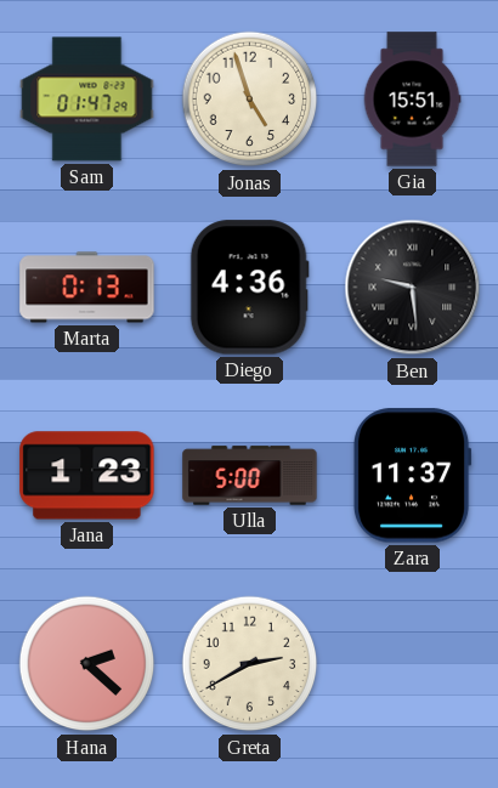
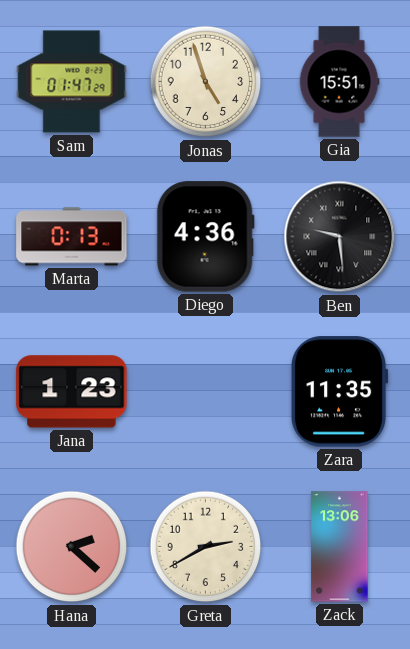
Ulla: 5:00 -> none
Zara: 11:37 -> 11:35
Zack: none -> 13:06
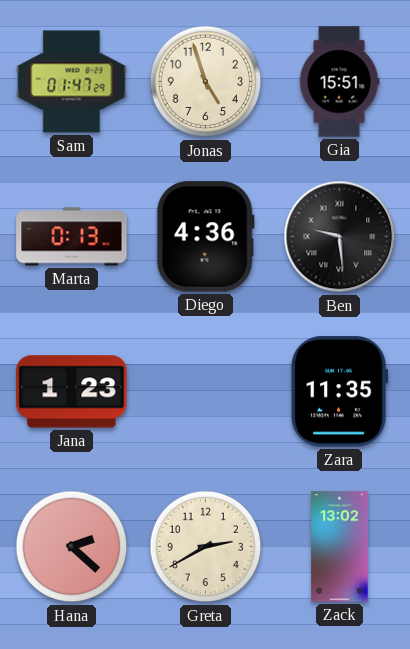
Zack: 13:06 -> 13:02
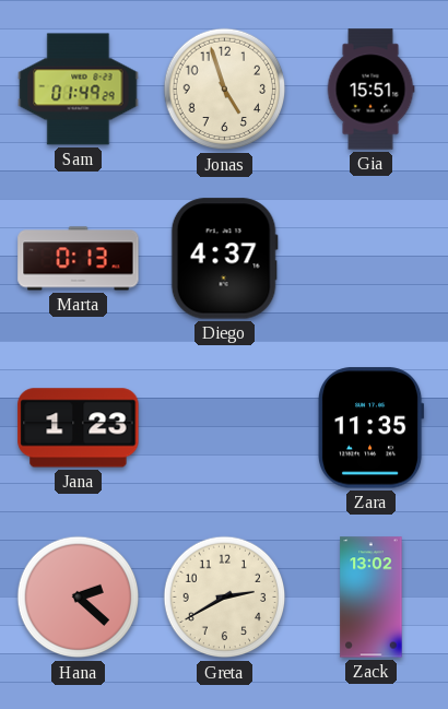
Sam: 01:47 -> 01:49
Diego: 4:36 -> 4:37
Ben: 9:29 -> none
